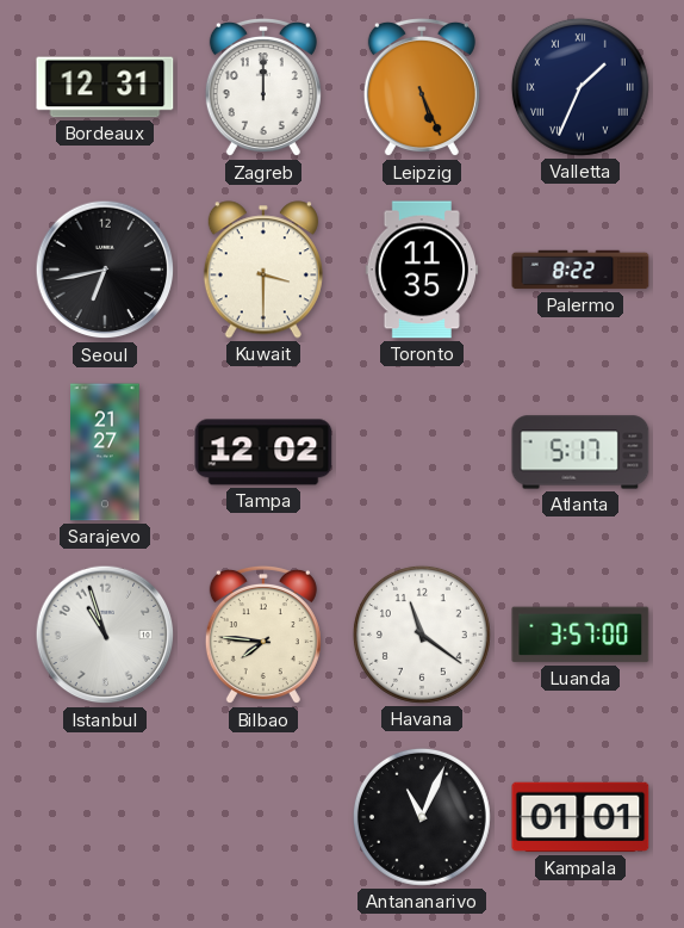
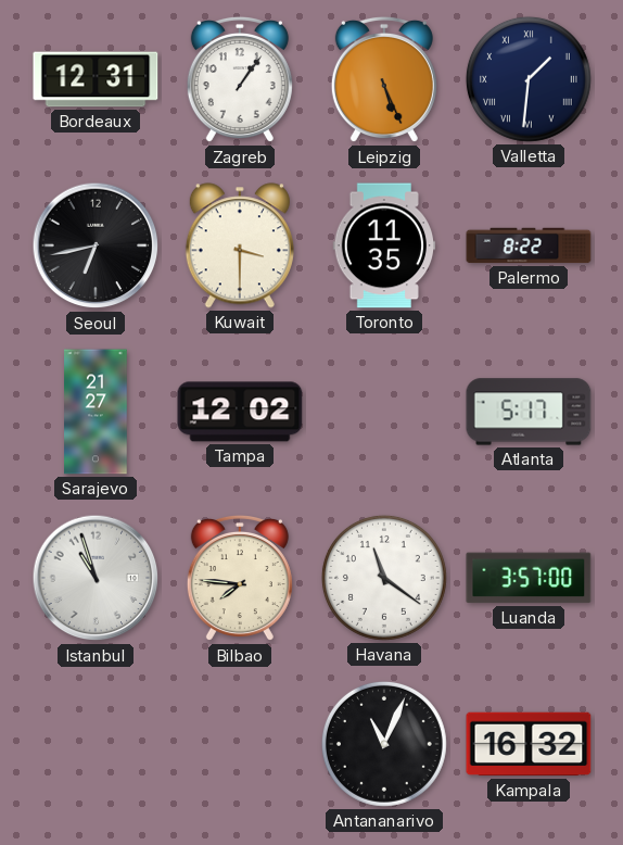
Zagreb: 12:00 -> 1:06
Valletta: 1:34 -> 1:31
Kampala: 01:01 -> 16:32
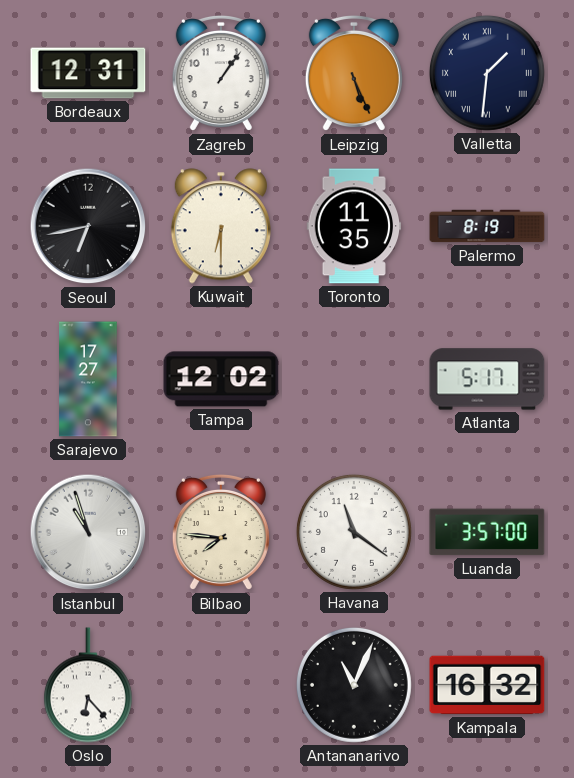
Kuwait: 3:30 -> 6:30
Palermo: 8:22 -> 8:19
Sarajevo: 21:27 -> 17:27
Oslo: none -> 6:23
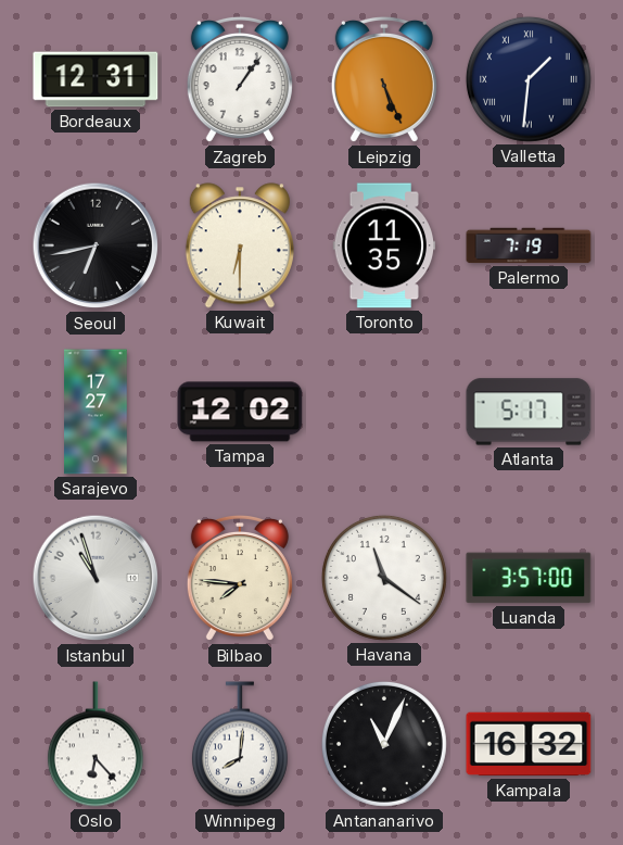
Palermo: 8:19 -> 7:19
Winnipeg: none -> 8:01
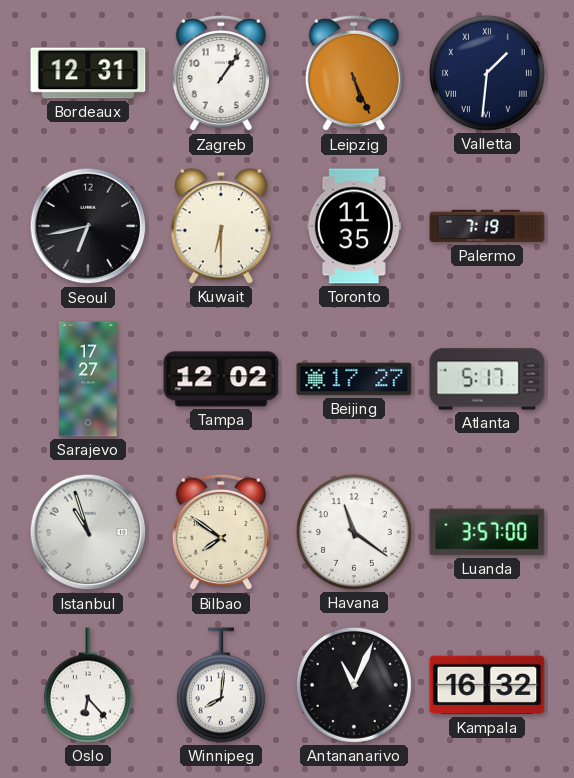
Beijing: none -> 17:27
Bilbao: 7:46 -> 7:51
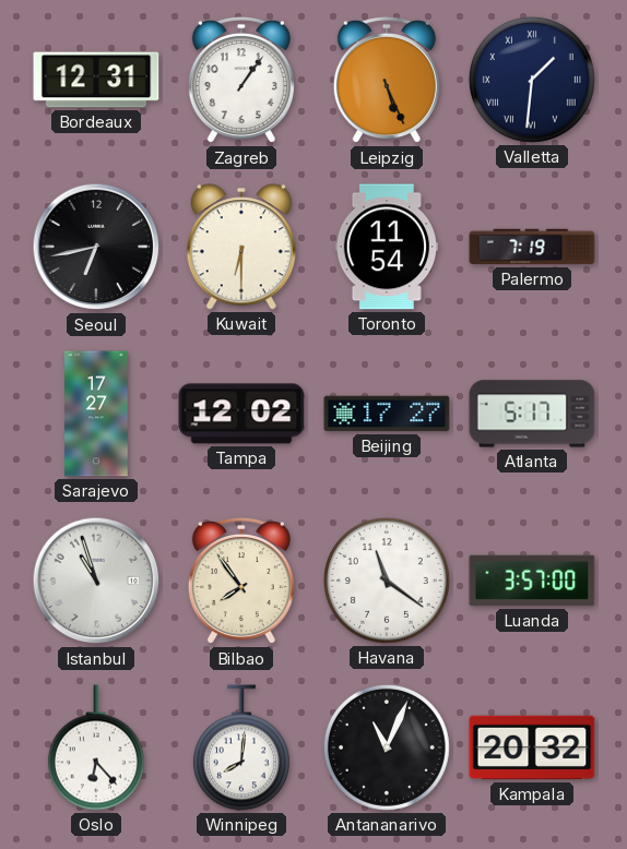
Toronto: 11:35 -> 11:54
Bilbao: 7:51 -> 7:54
Kampala: 16:32 -> 20:32
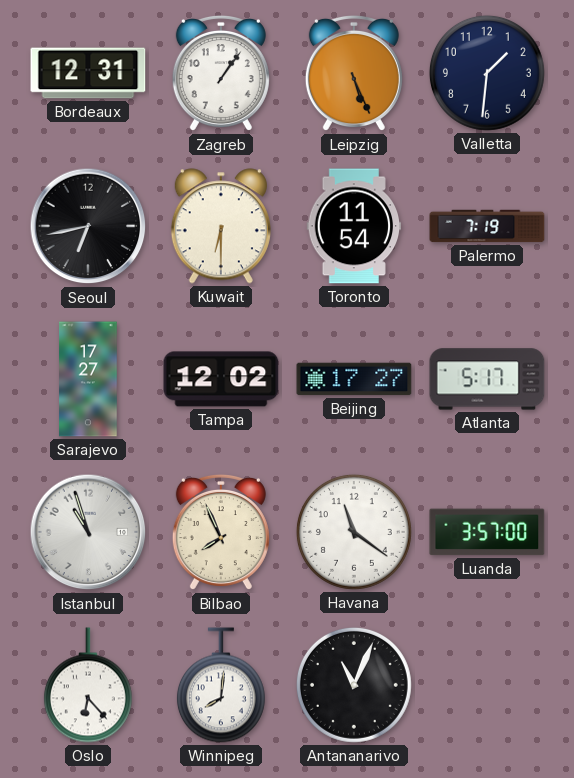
Valletta numerals: Roman -> Arabic
Bilbao: 7:54 -> 7:56
Kampala: 20:32 -> none
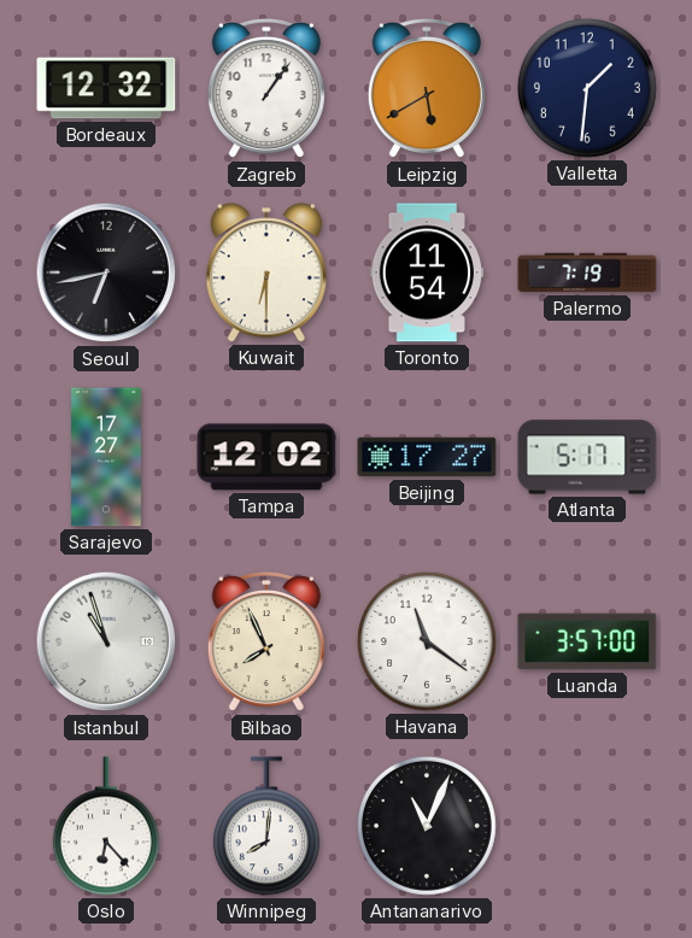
Bordeaux: 12:31 -> 12:32
Leipzig: 5:26 -> 5:40
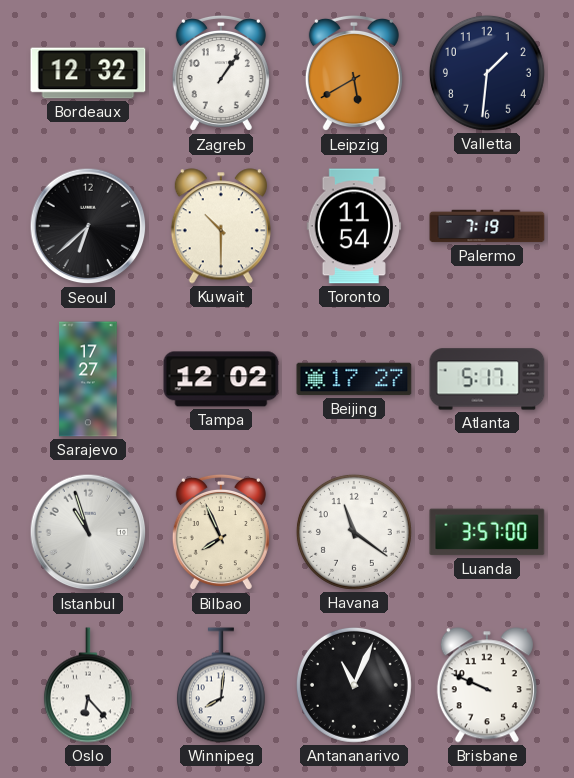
Seoul: 6:43 -> 6:38
Kuwait: 6:30 -> 10:30
Brisbane: none -> 9:49
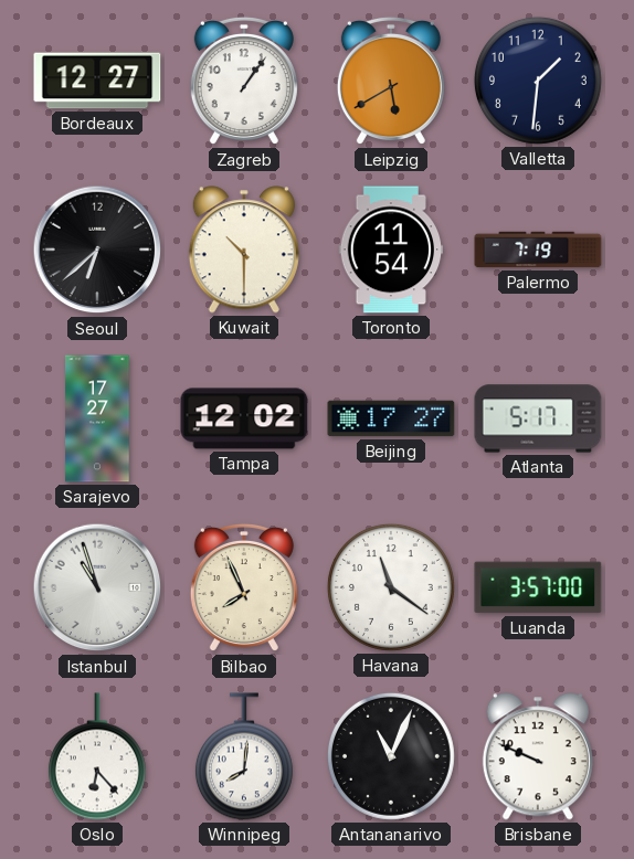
Bordeaux: 12:32 -> 12:27
